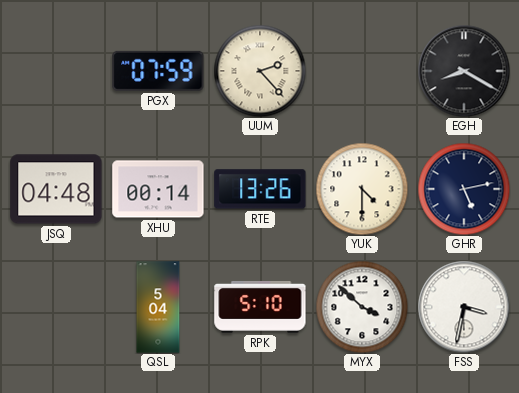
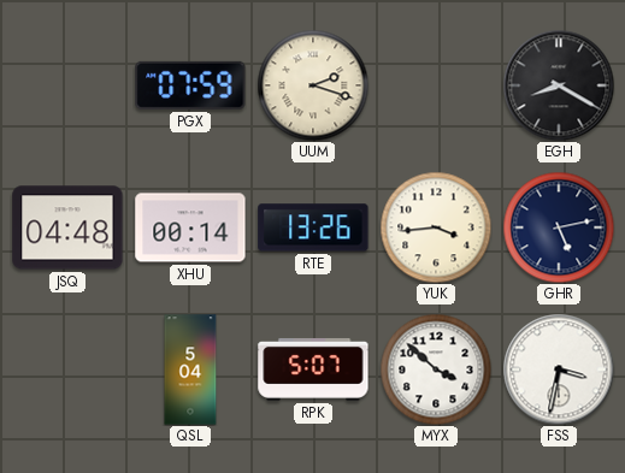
UUM: 2:23 -> 2:18
YUK: 4:30 -> 3:44
RPK: 5:10 -> 5:07
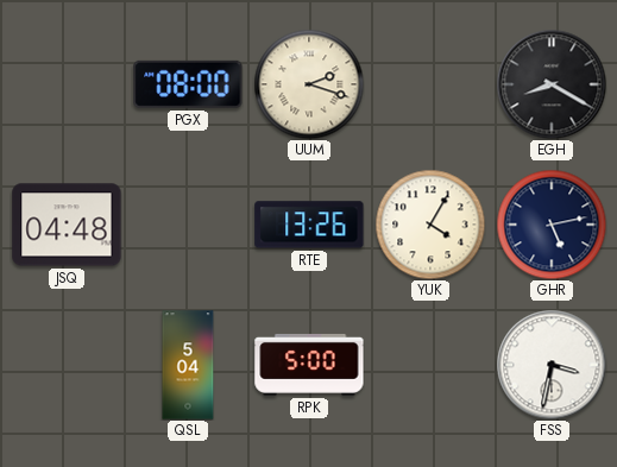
PGX: 07:59 -> 08:00
XHU: 00:14 -> none
YUK: 3:44 -> 4:05
RPK: 5:07 -> 5:00
MYX: 3:52 -> none
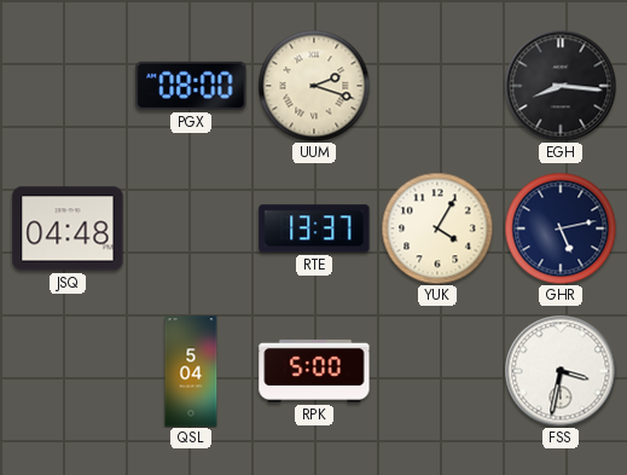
EGH: 8:20 -> 8:16
RTE: 13:26 -> 13:37
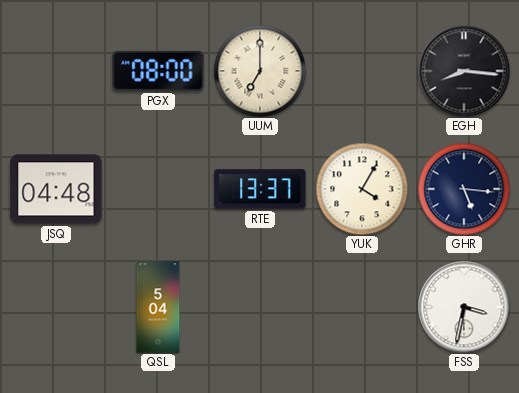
UUM: 2:18 -> 7:00
GHR: 5:13 -> 5:16
RPK: 5:00 -> none
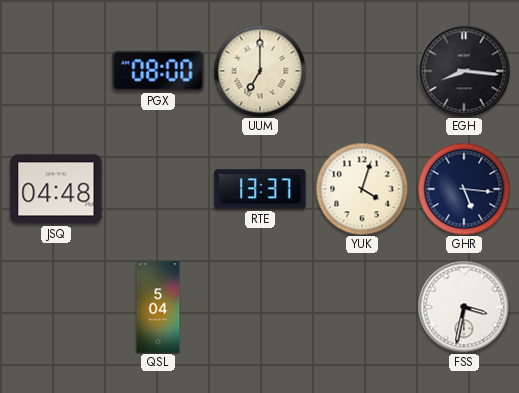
YUK: 4:05 -> 4:03
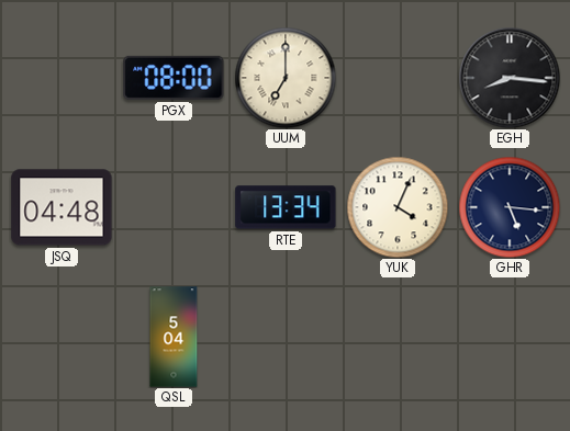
RTE: 13:37 -> 13:34
YUK: 4:03 -> 4:04
FSS: 3:32 -> none
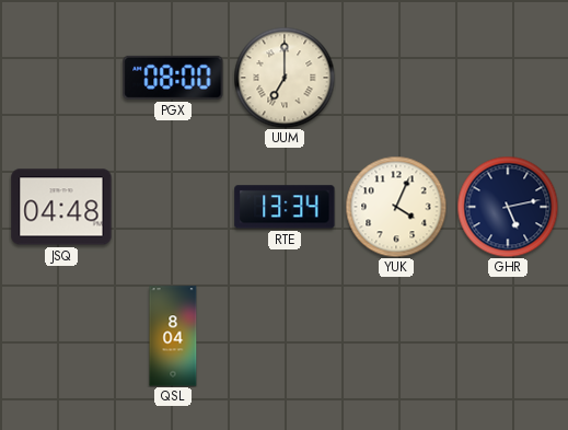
EGH: 8:16 -> none
GHR: 5:16 -> 5:13
QSL: 5:04 -> 8:04
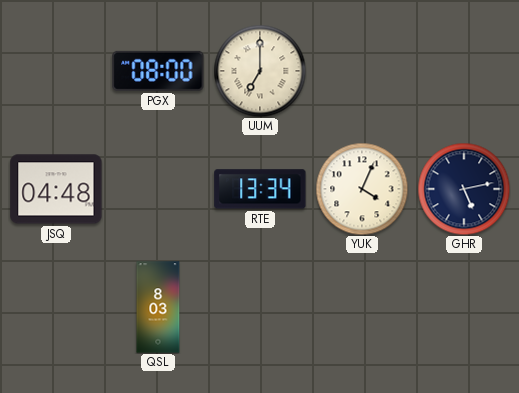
QSL: 8:04 -> 8:03
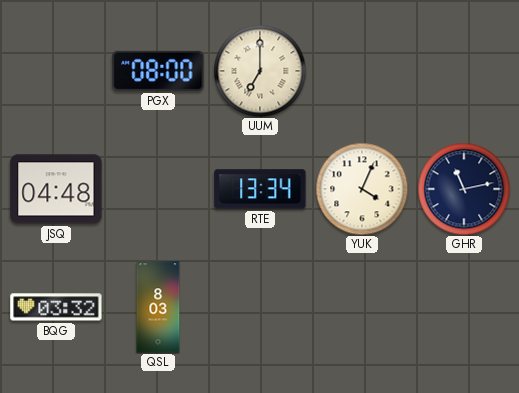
GHR: 5:13 -> 11:13
BQG: none -> 03:32
